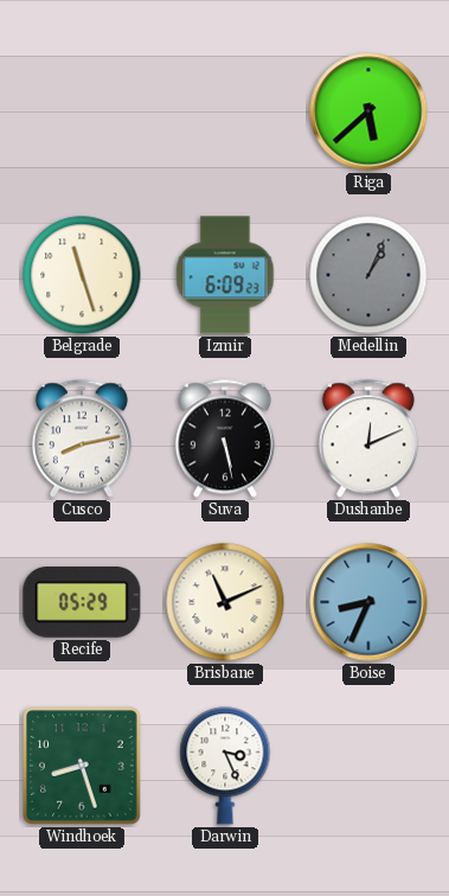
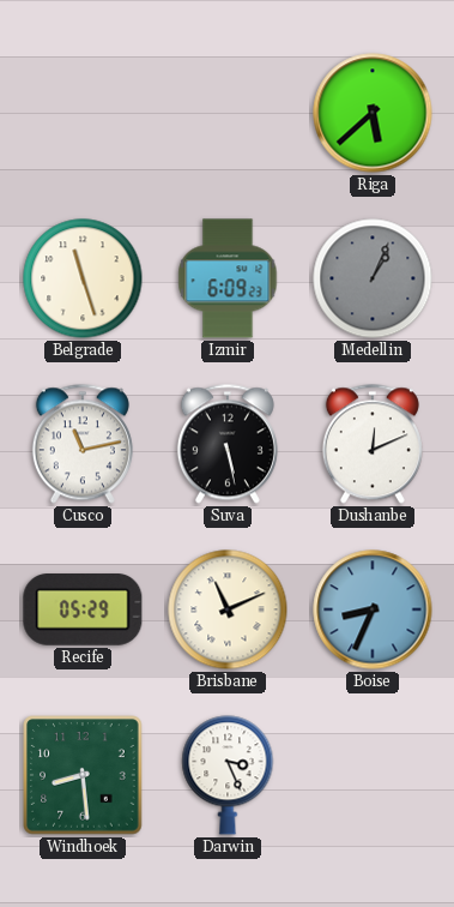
Cusco: 8:13 -> 11:13
Windhoek: 8:27 -> 8:29
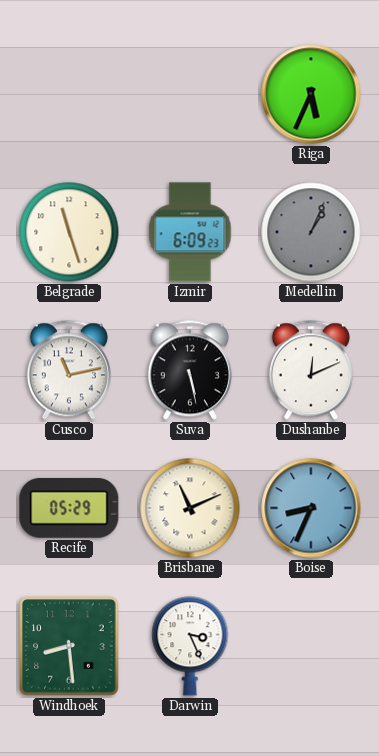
Riga: 5:38 -> 5:34
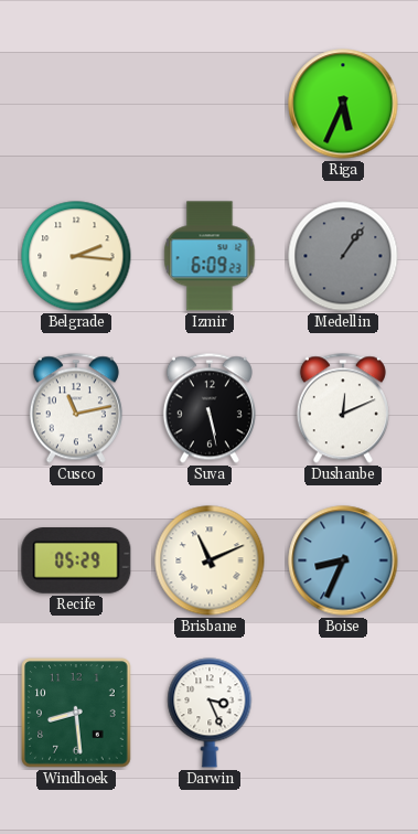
Belgrade: 11:27 -> 2:16
Medellin: 1:04 -> 1:06
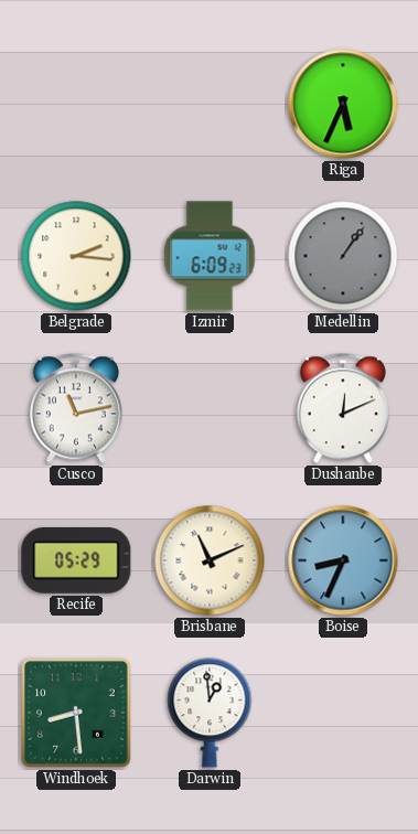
Suva: 5:28 -> none
Darwin: 3:26 -> 12:59
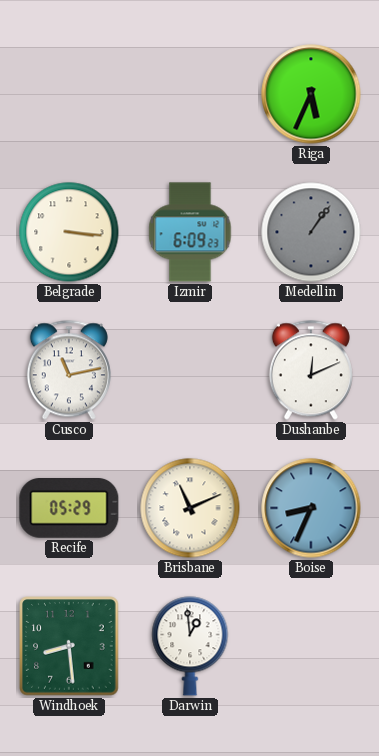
Belgrade: 2:16 -> 3:16
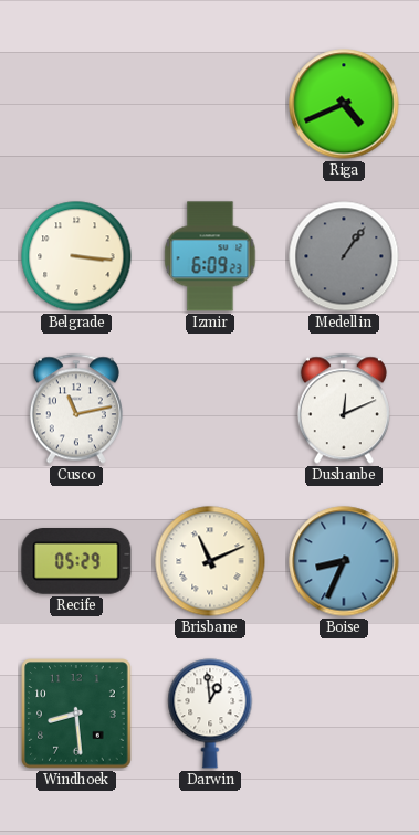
Riga: 5:34 -> 4:41
